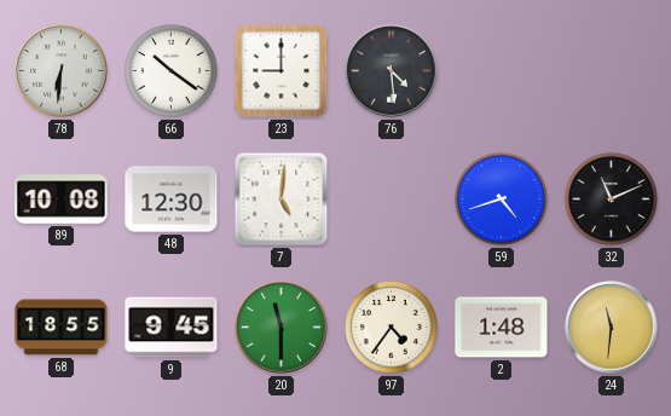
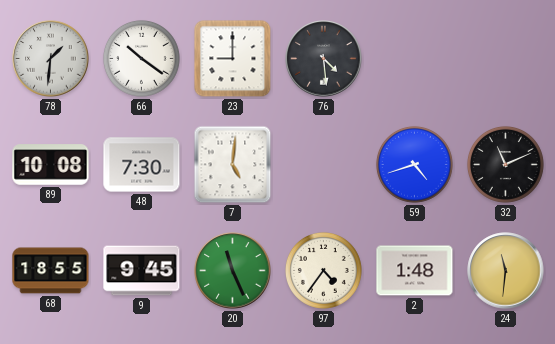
78: 6:31 -> 1:31
48: 12:30 -> 7:30
20: 11:30 -> 11:26
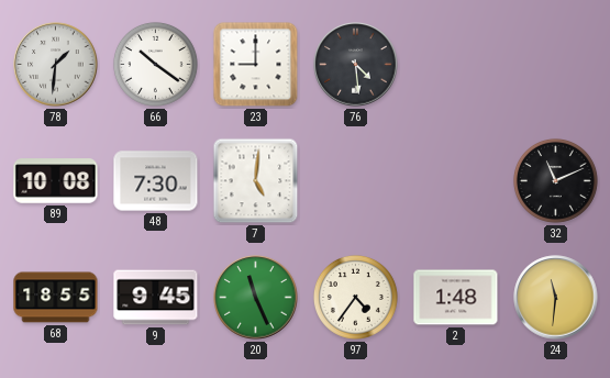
59: 4:42 -> none
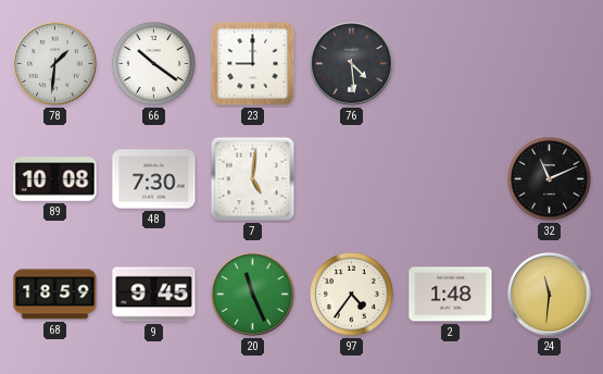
68: 18:55 -> 18:59
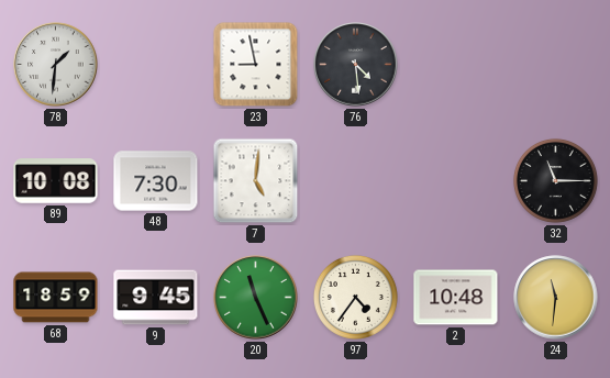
66: 10:21 -> none
23: 9:00 -> 8:58
32: 11:11 -> 11:15
2: 1:48 -> 10:48
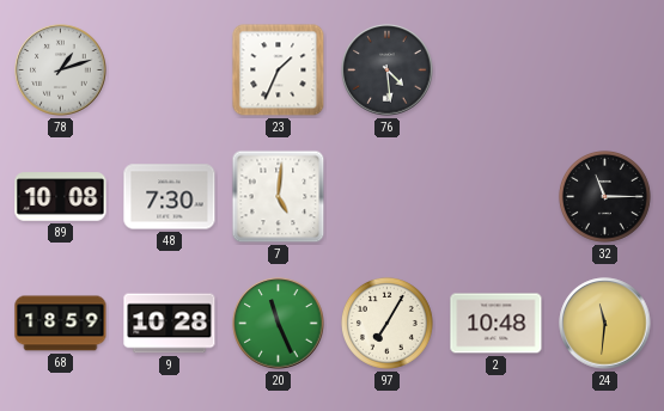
78: 1:31 -> 1:12
23: 8:58 -> 1:34
9: 9:45 -> 10:28
97: 4:36 -> 7:05
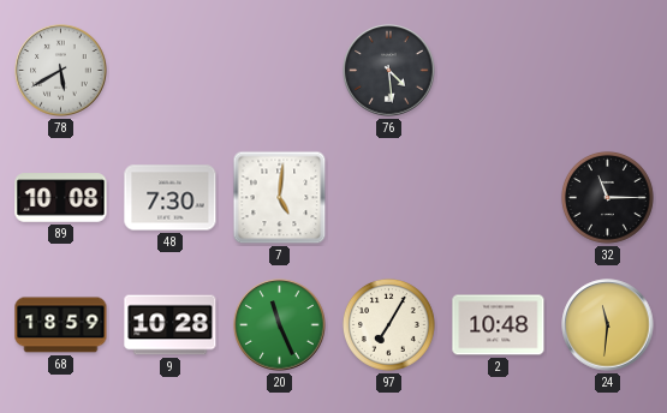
78: 1:12 -> 5:40
23: 1:34 -> none
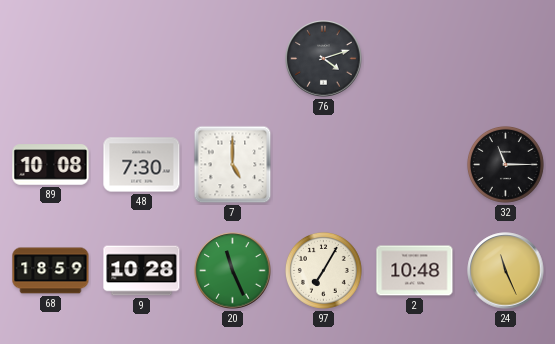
78: 5:40 -> none
76: 4:29 -> 4:12
7: 5:01 -> 5:00
24: 11:31 -> 11:26
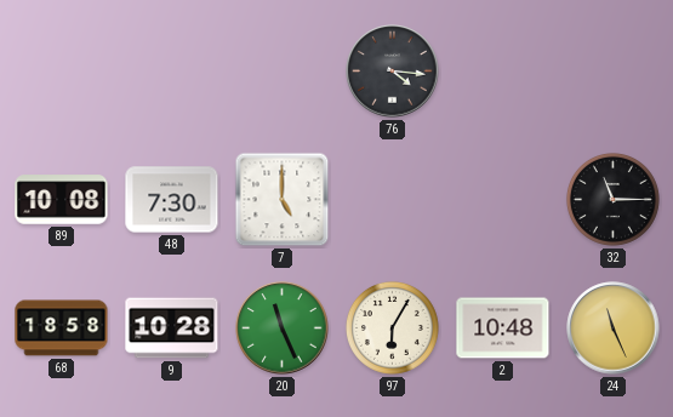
76: 4:12 -> 4:16
68: 18:59 -> 18:58
97: 7:05 -> 6:05
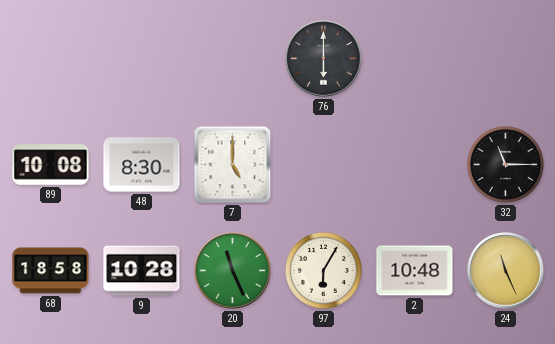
76: 4:16 -> 6:00
48: 7:30 -> 8:30
